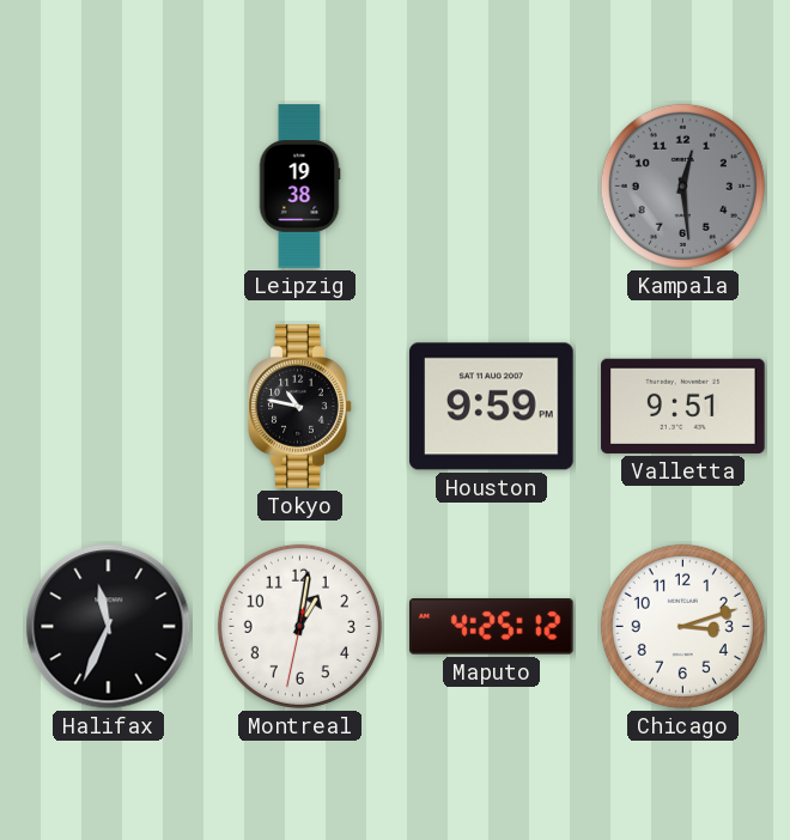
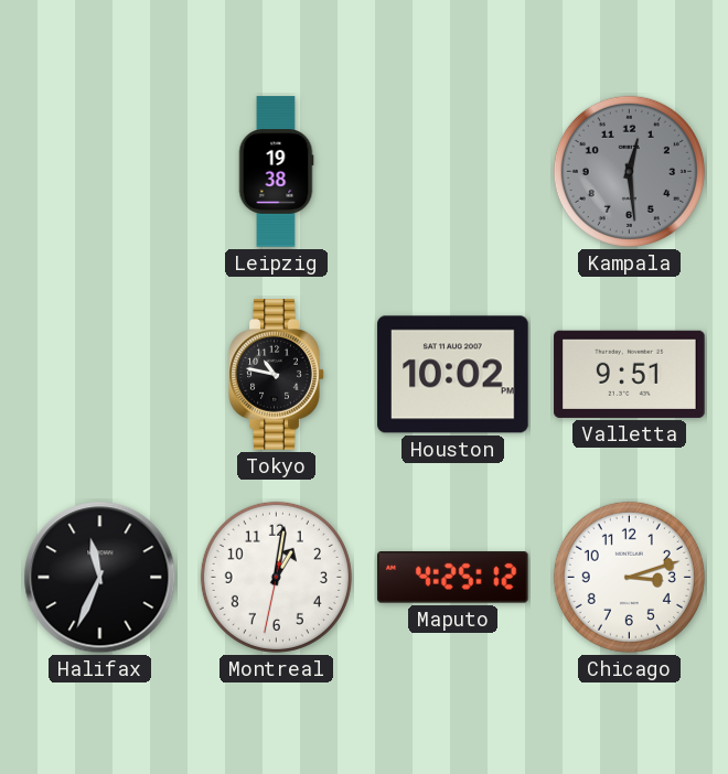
Houston: 9:59 -> 10:02
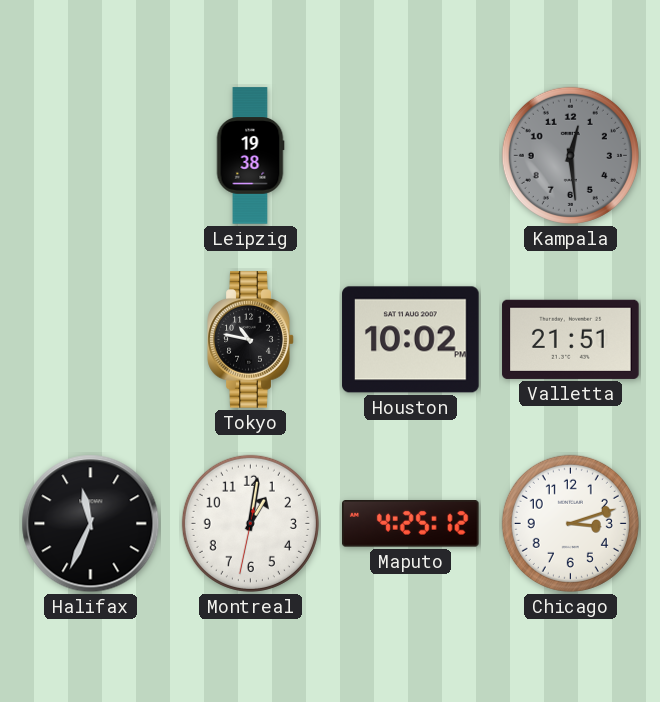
Valletta: 9:51 -> 21:51
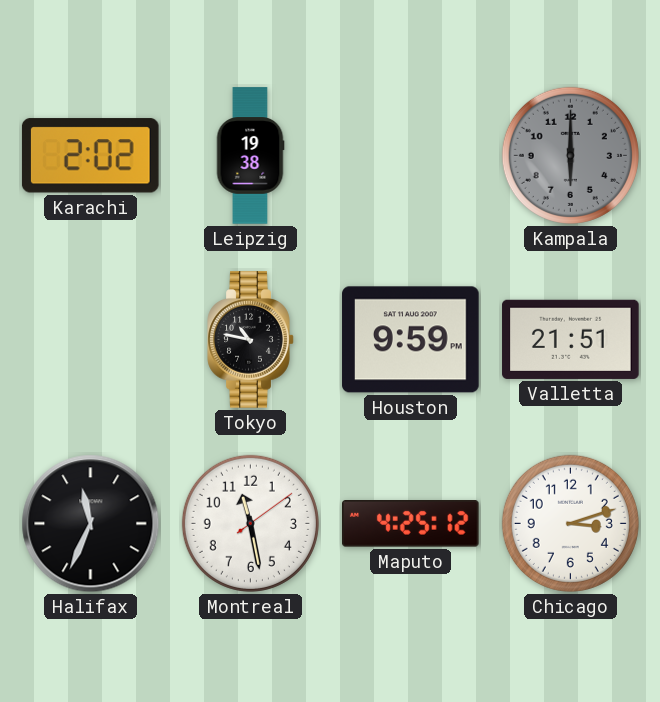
Karachi: none -> 2:02
Kampala: 12:29 -> 6:00
Houston: 10:02 -> 9:59
Montreal: 1:01 -> 11:28
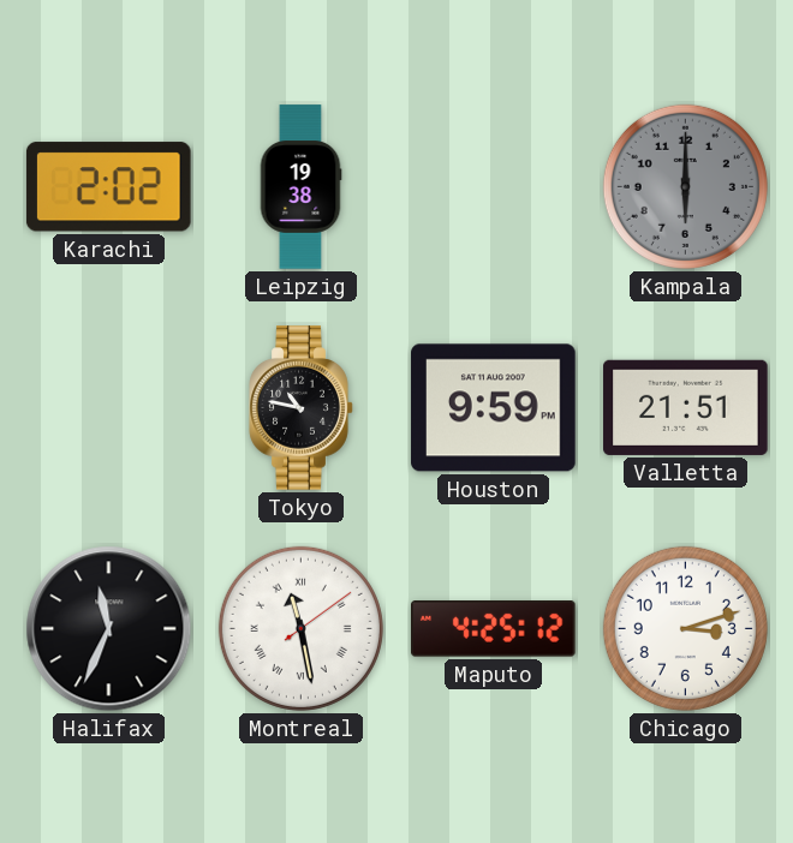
Montreal numerals: Arabic -> Roman
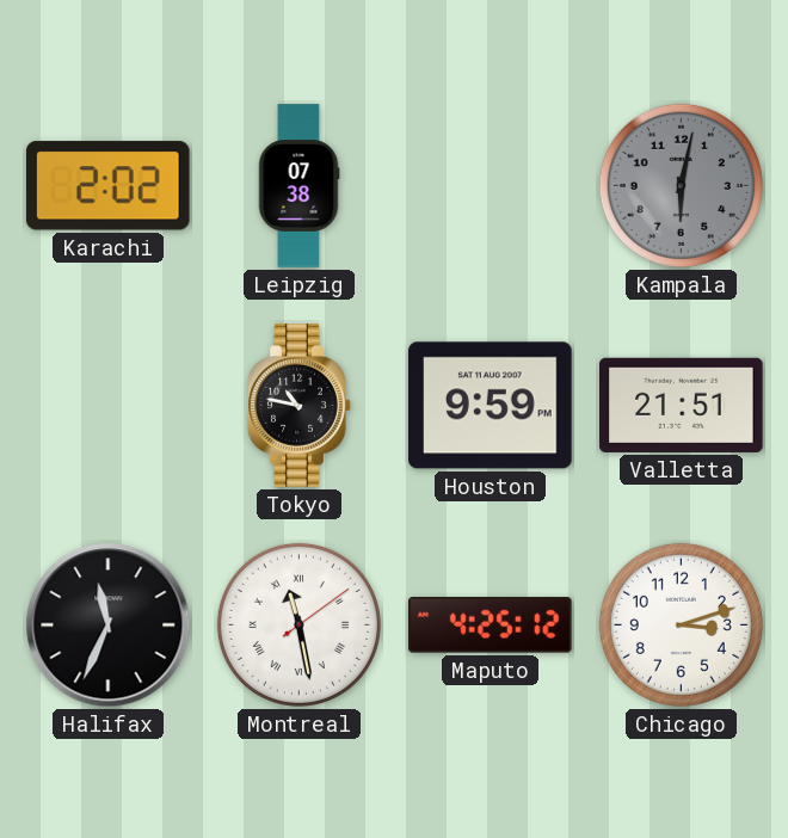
Leipzig: 19:38 -> 07:38
Kampala: 6:00 -> 6:02
